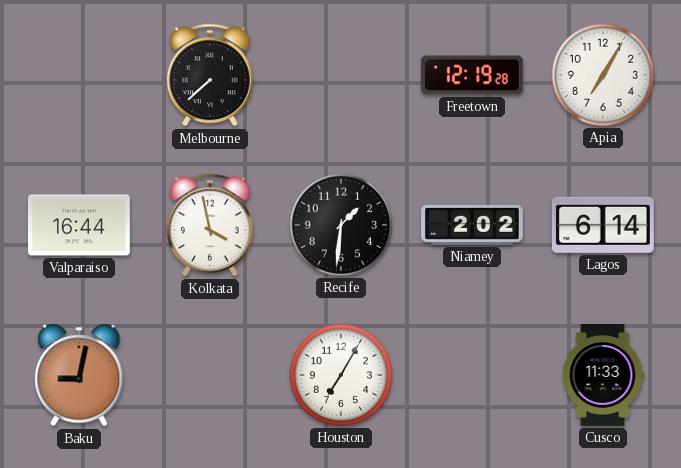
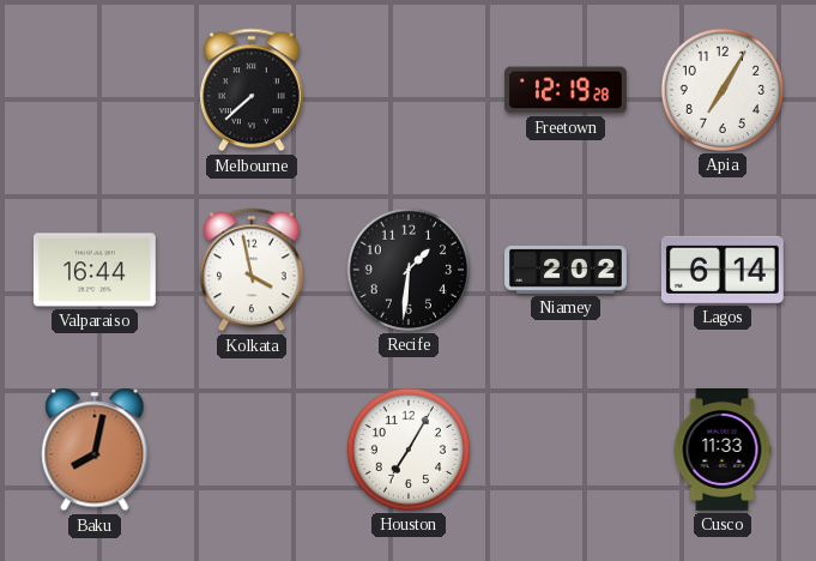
Baku: 9:02 -> 8:02
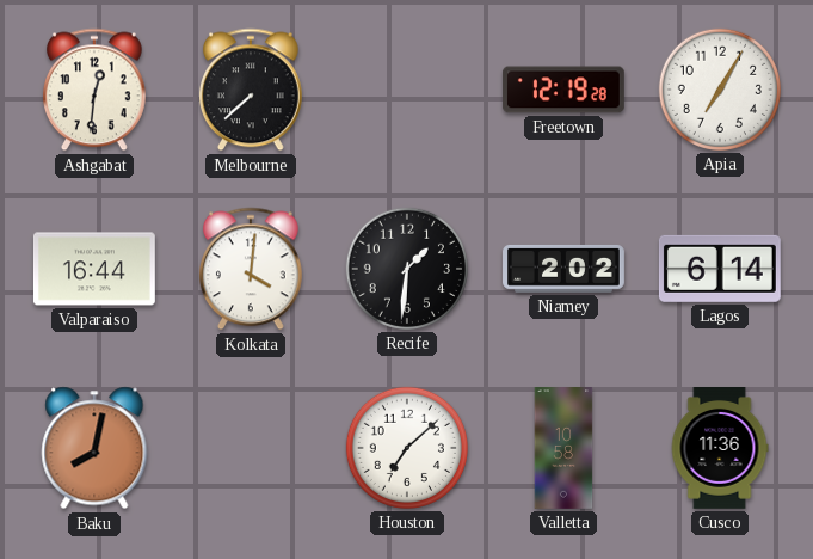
Ashgabat: none -> 12:31
Kolkata: 3:58 -> 4:01
Houston: 7:05 -> 7:08
Valletta: none -> 10:58
Cusco: 11:33 -> 11:36
